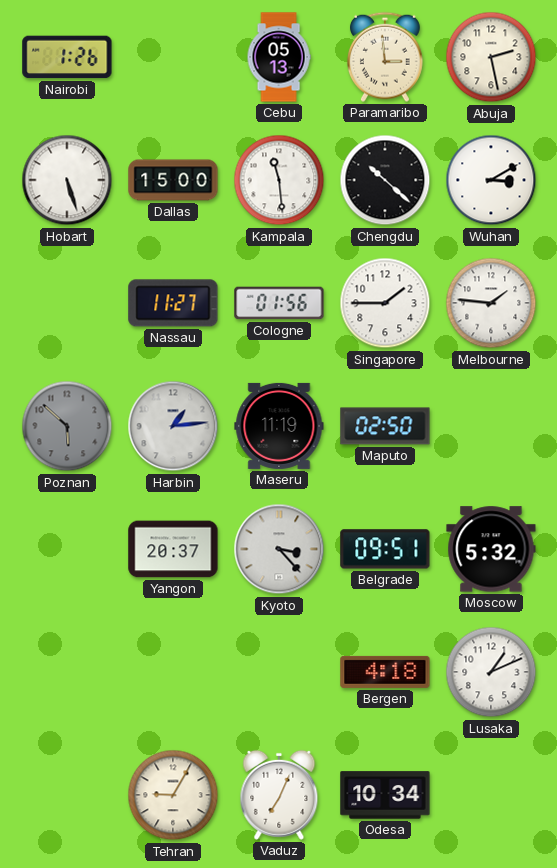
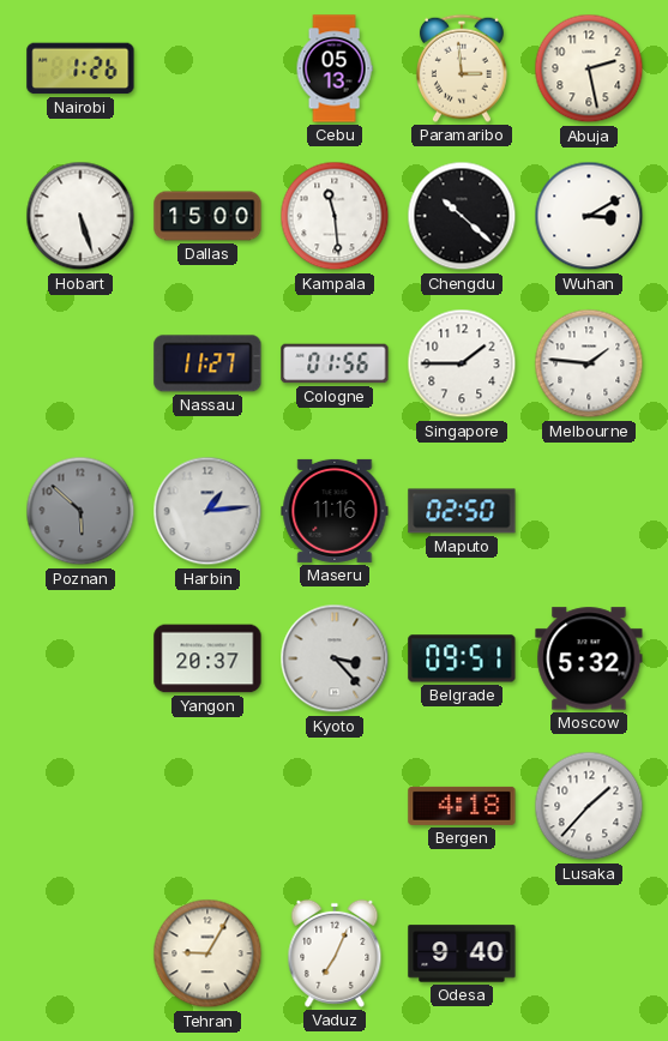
Maseru: 11:19 -> 11:16
Lusaka: 1:11 -> 1:37
Odesa: 10:34 -> 9:40
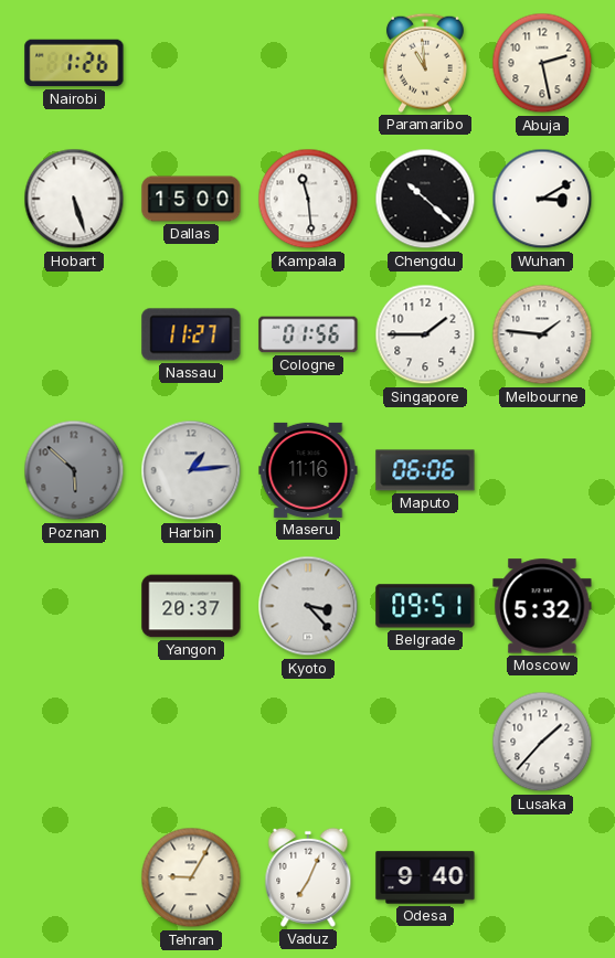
Cebu: 05:13 -> none
Paramaribo: 2:59 -> 10:59
Maputo: 02:50 -> 06:06
Bergen: 4:18 -> none
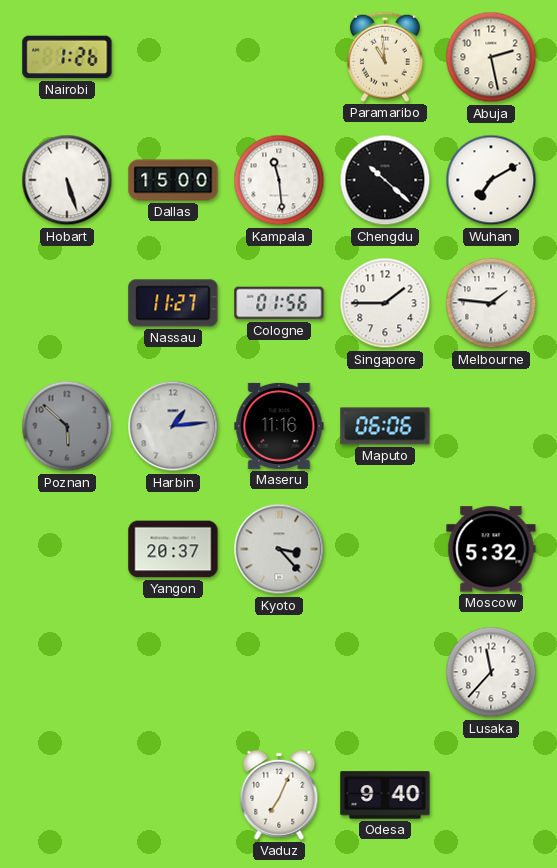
Wuhan: 3:10 -> 7:10
Belgrade: 09:51 -> none
Lusaka: 1:37 -> 11:37
Tehran: 9:05 -> none
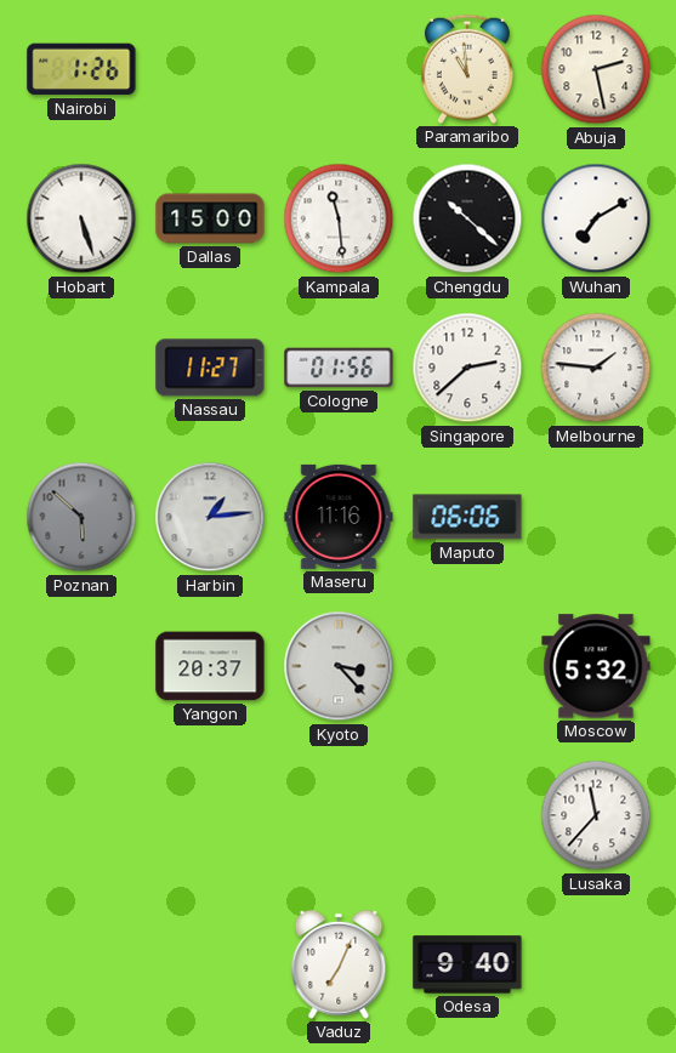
Singapore: 1:45 -> 2:38
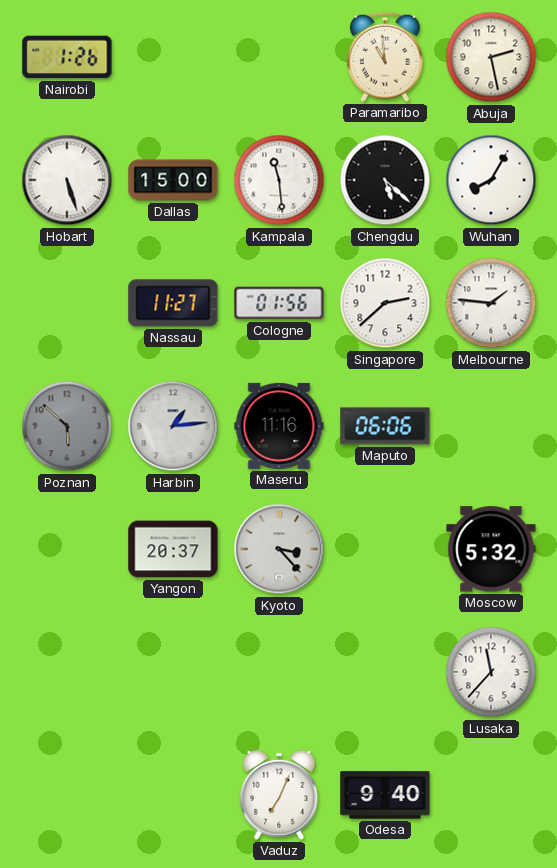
Chengdu: 10:22 -> 5:22
Wuhan: 7:10 -> 8:05
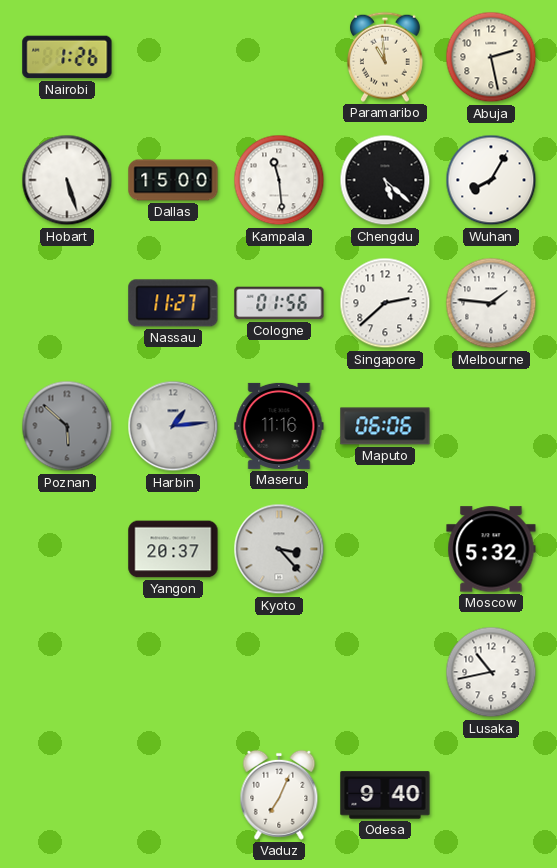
Lusaka: 11:37 -> 10:43
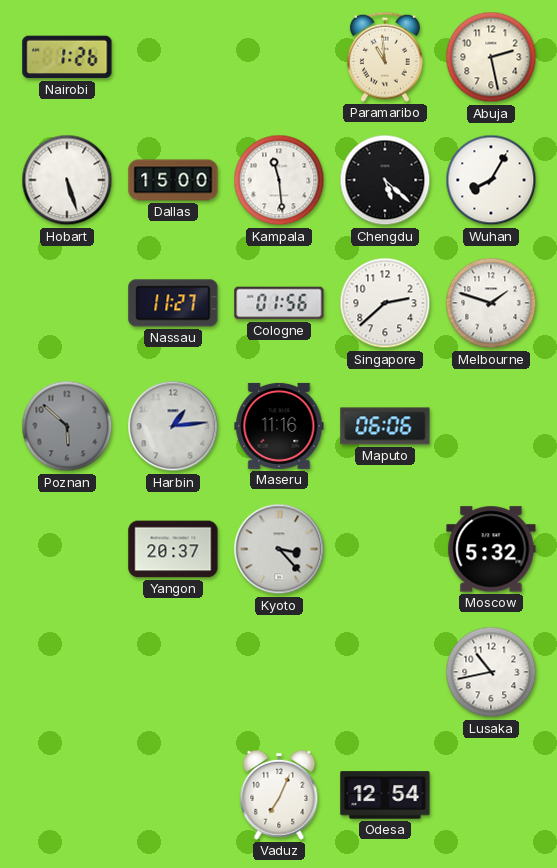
Melbourne: 1:46 -> 1:48
Odesa: 9:40 -> 12:54
